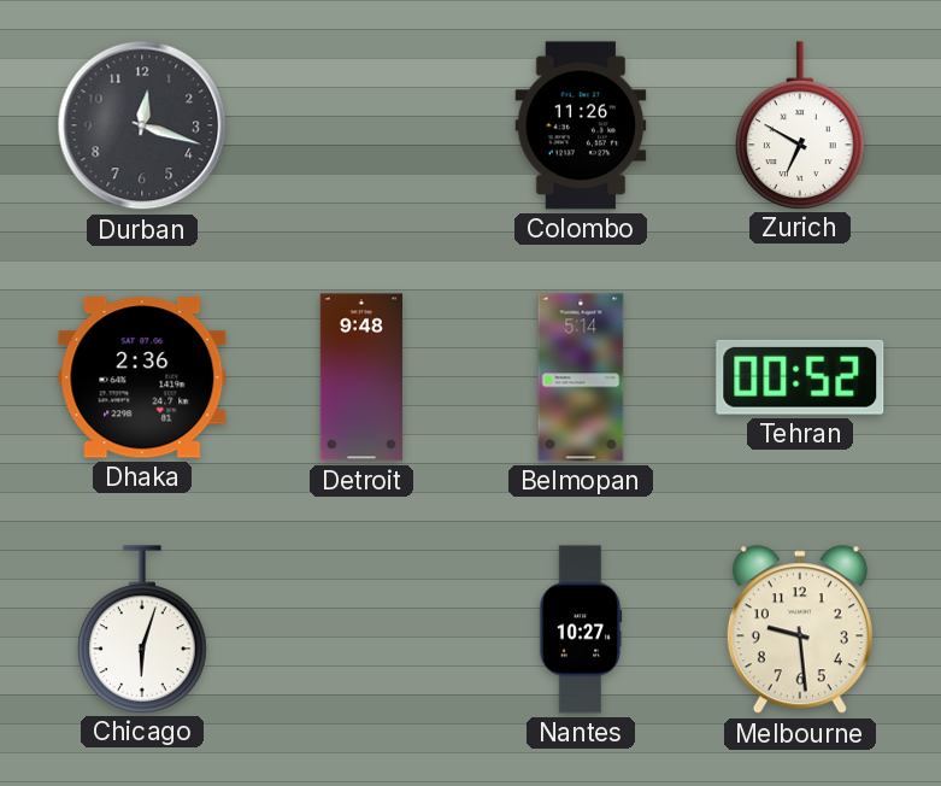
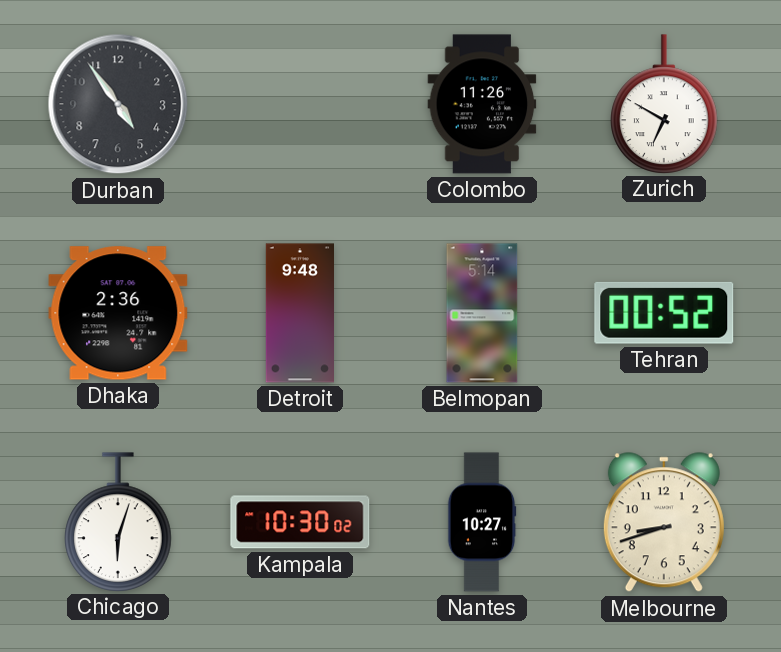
Durban: 12:18 -> 4:54
Kampala: none -> 10:30
Melbourne: 9:29 -> 8:42
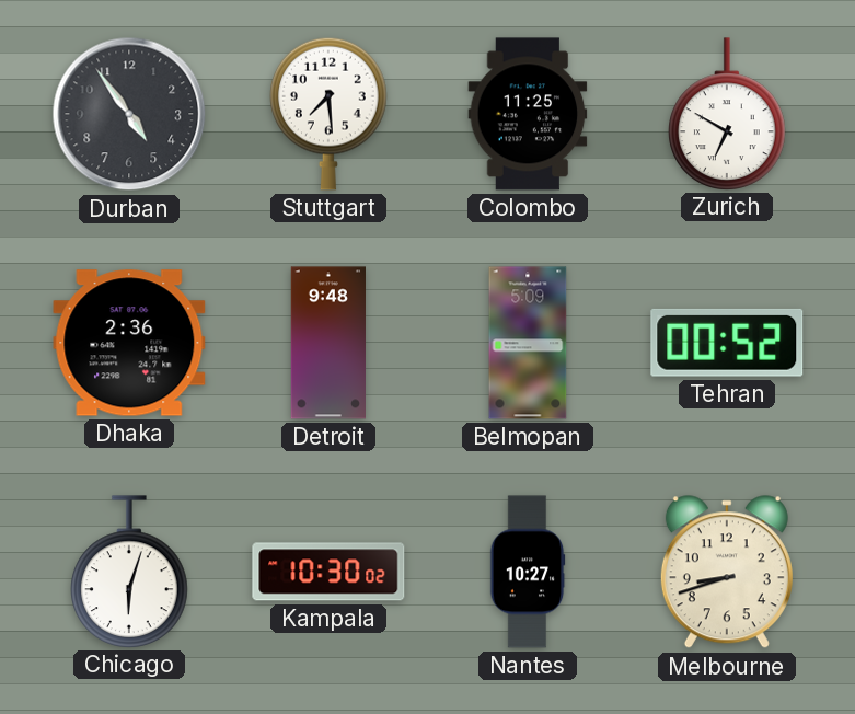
Stuttgart: none -> 7:29
Colombo: 11:26 -> 11:25
Belmopan: 5:14 -> 5:09
